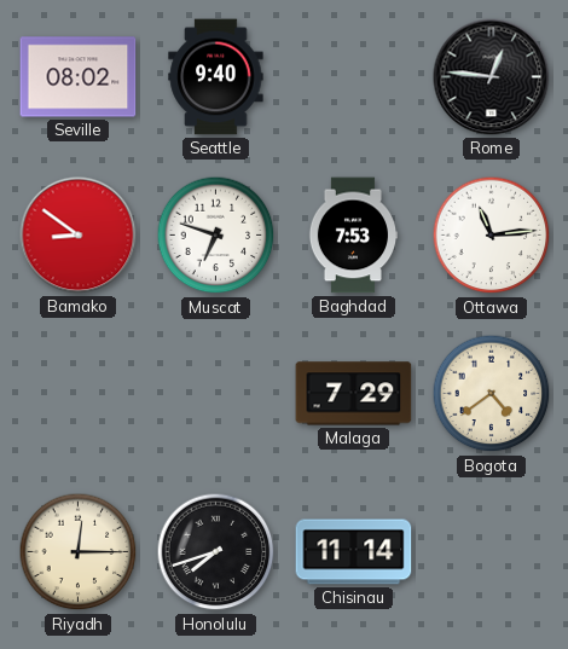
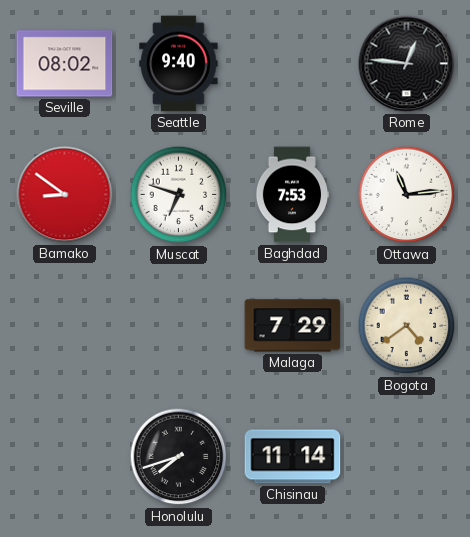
Riyadh: 12:15 -> none
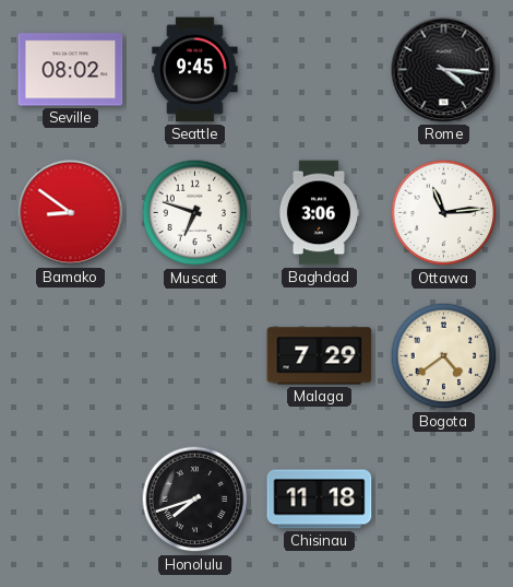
Seattle: 9:40 -> 9:45
Rome: 12:46 -> 4:16
Baghdad: 7:53 -> 3:06
Chisinau: 11:14 -> 11:18
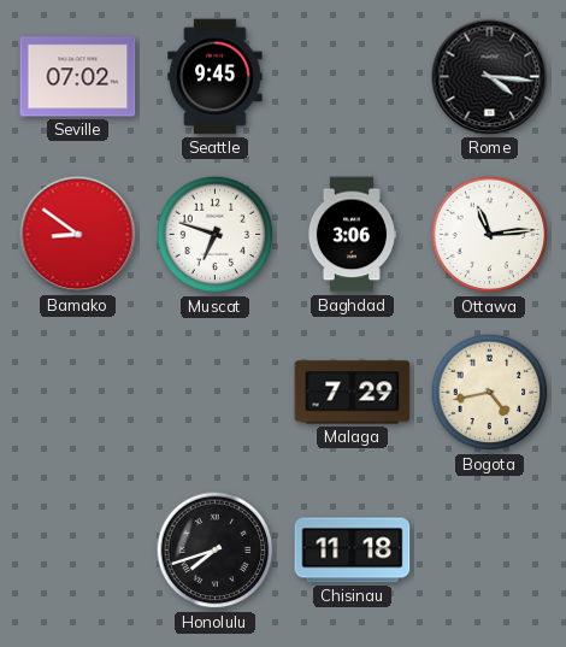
Seville: 08:02 -> 07:02
Bogota: 4:39 -> 4:43
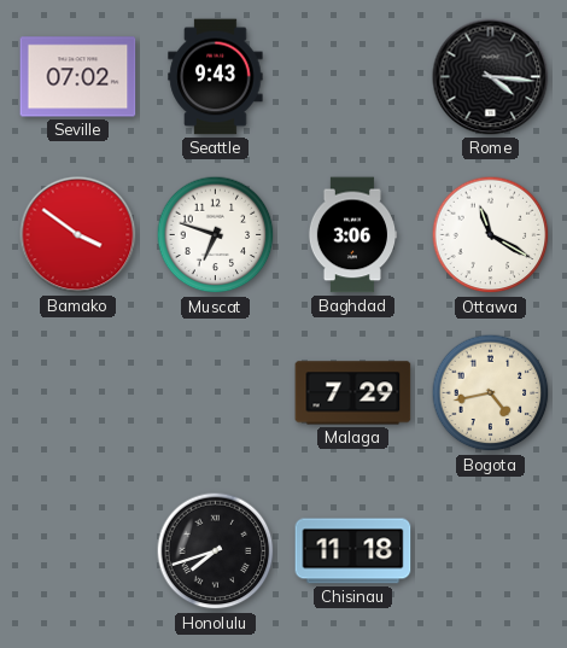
Seattle: 9:45 -> 9:43
Bamako: 8:51 -> 3:51
Ottawa: 11:14 -> 11:20
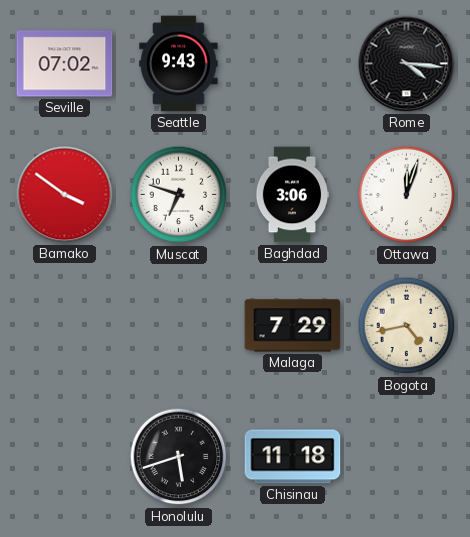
Ottawa: 11:20 -> 12:03
Honolulu: 7:42 -> 5:42
